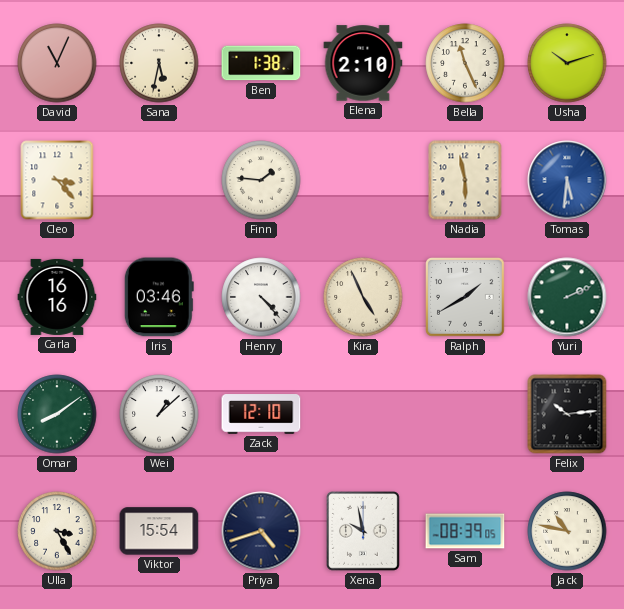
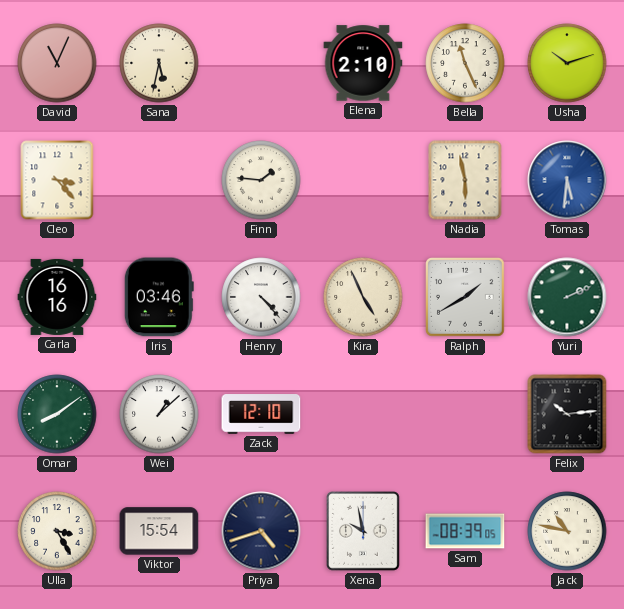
Ben: 1:38 -> none
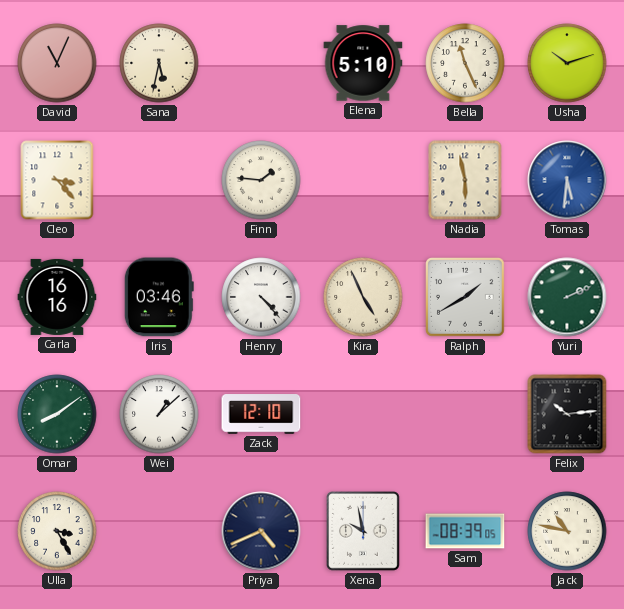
Elena: 2:10 -> 5:10
Viktor: 15:54 -> none
Priya: 4:42 -> 4:41
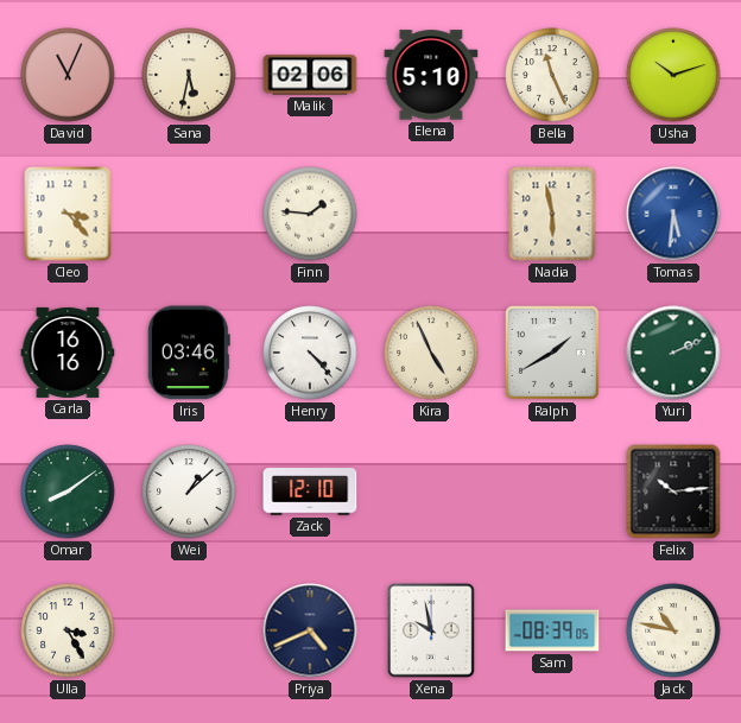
Malik: none -> 02:06
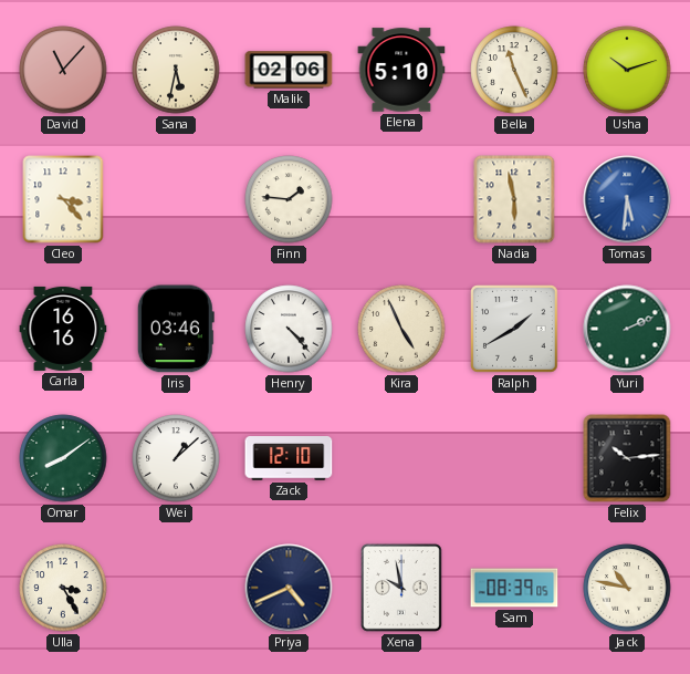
David: 11:04 -> 11:07
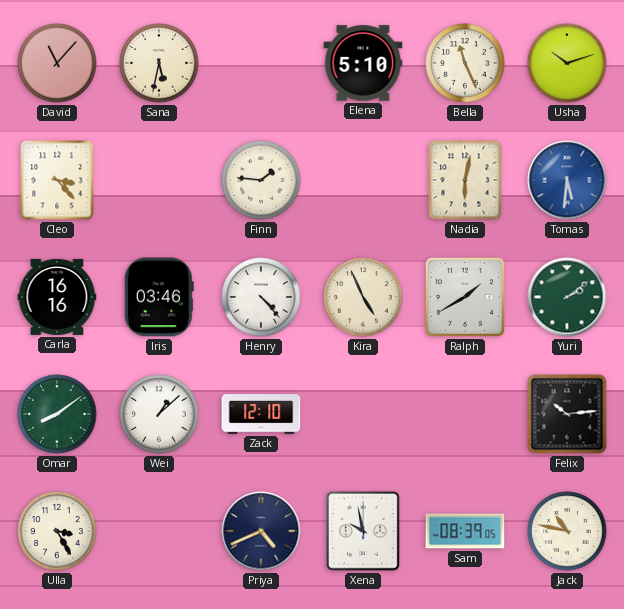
Malik: 02:06 -> none
Nadia: 5:58 -> 6:02
Yuri: 2:11 -> 2:09
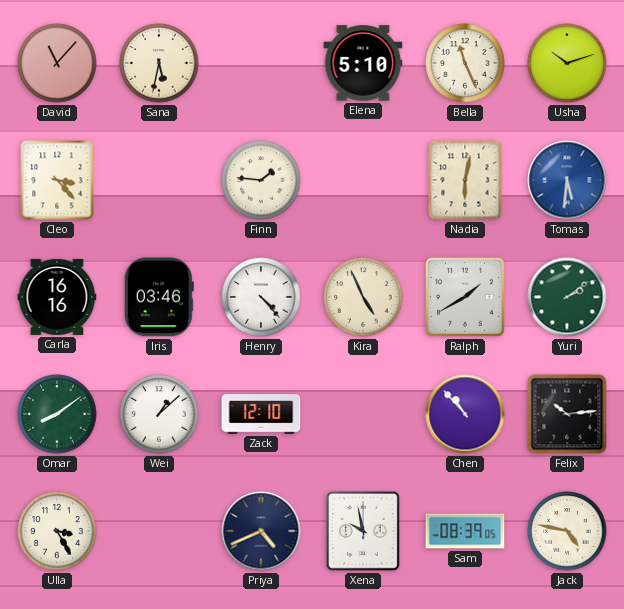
Chen: none -> 10:53
Jack: 10:47 -> 4:47
